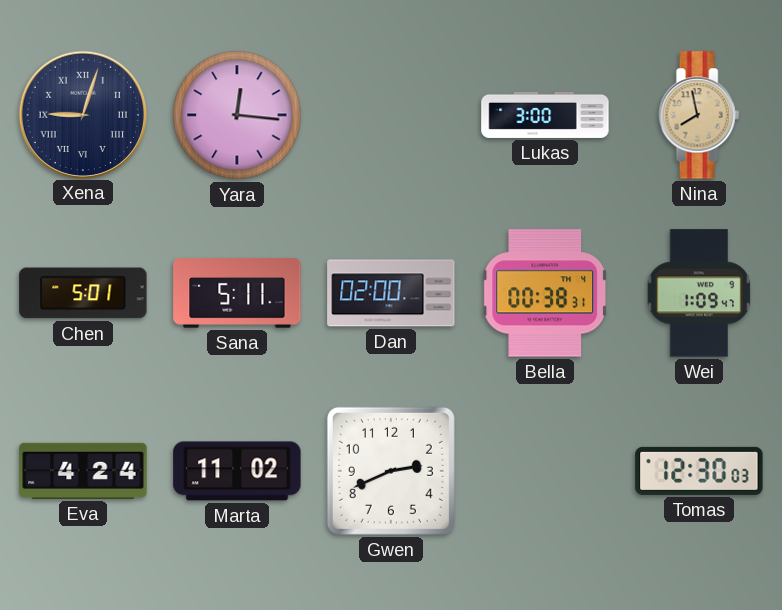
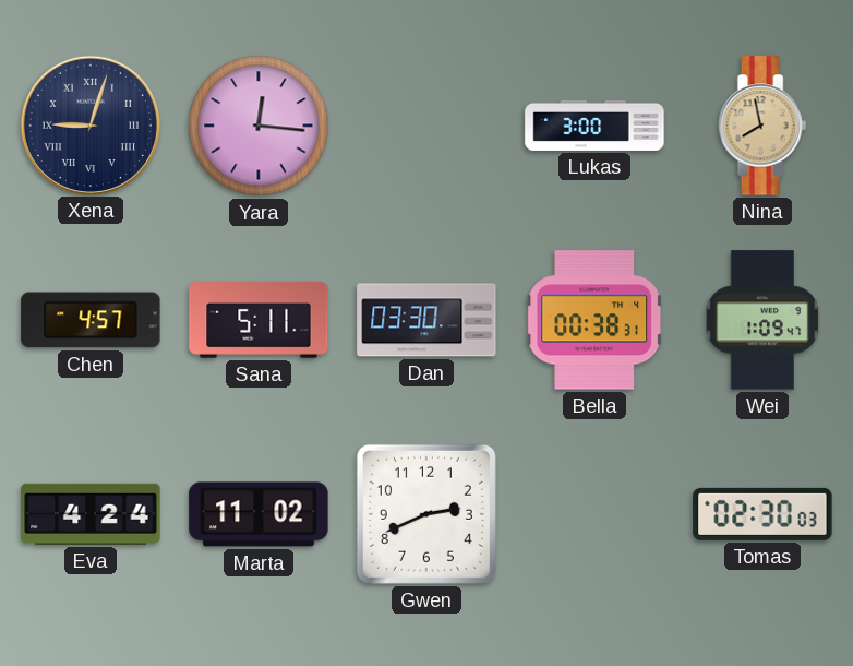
Chen: 5:01 -> 4:57
Dan: 02:00 -> 03:30
Tomas: 12:30 -> 02:30
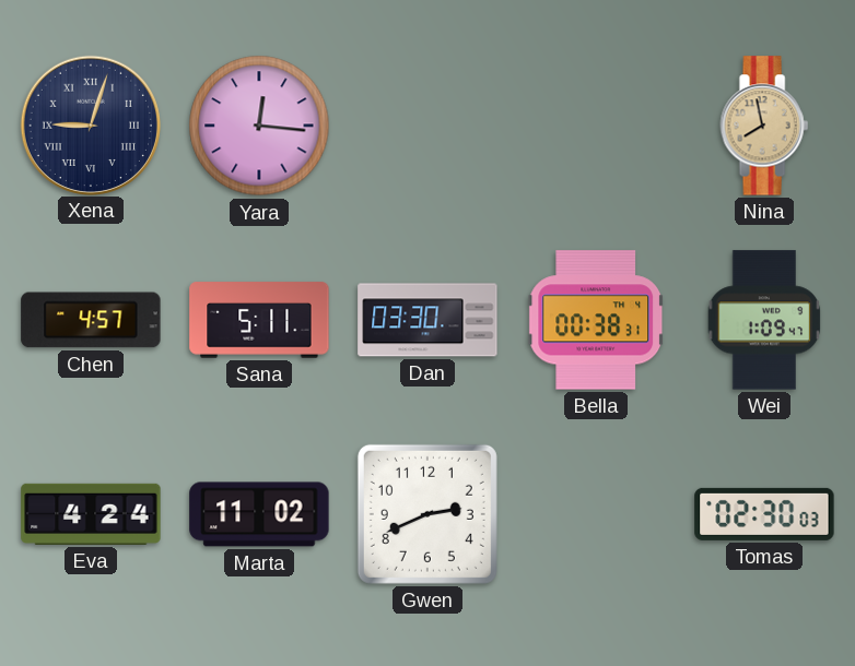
Lukas: 3:00 -> none
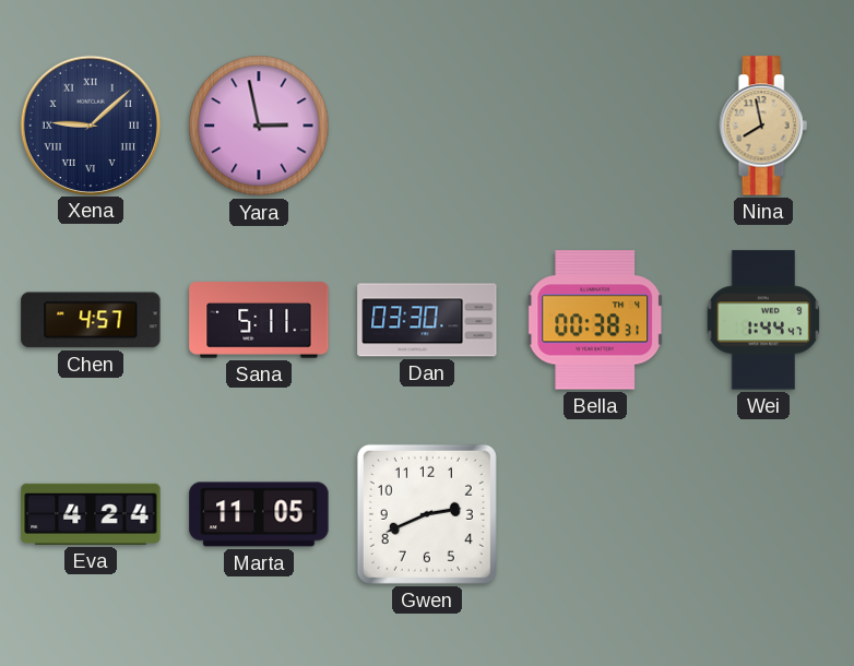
Xena: 9:03 -> 9:08
Yara: 12:16 -> 2:58
Wei: 1:09 -> 1:44
Marta: 11:02 -> 11:05
Tomas: 02:30 -> none
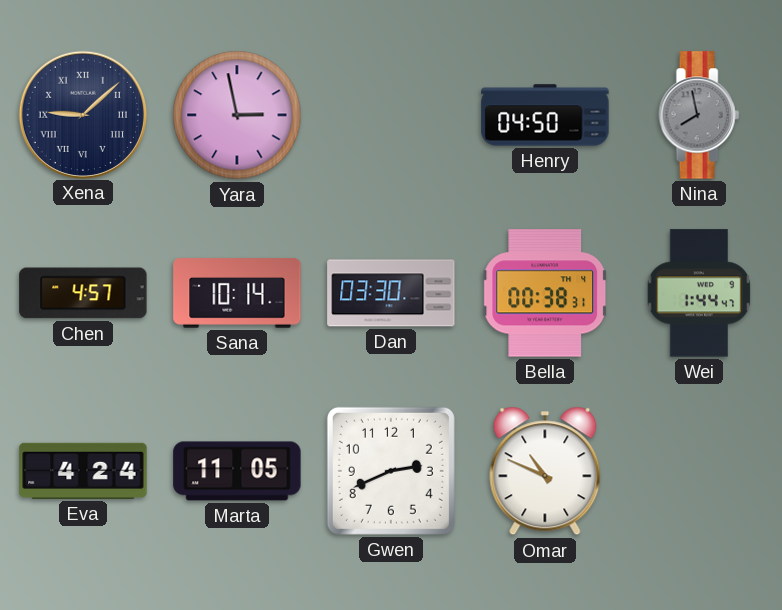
Henry: none -> 04:50
Nina dial: champagne -> grey
Sana: 5:11 -> 10:14
Omar: none -> 10:49
